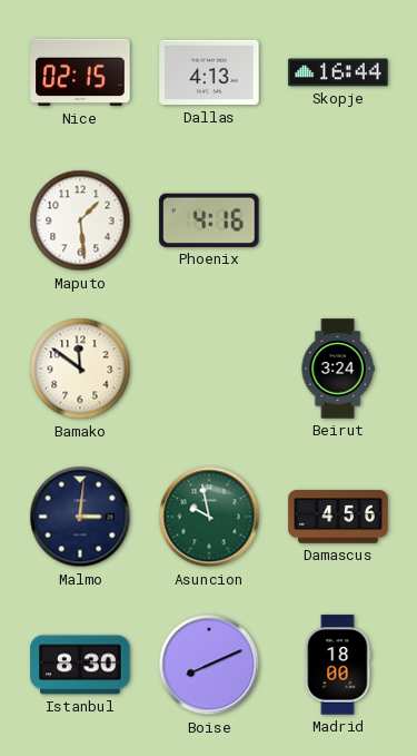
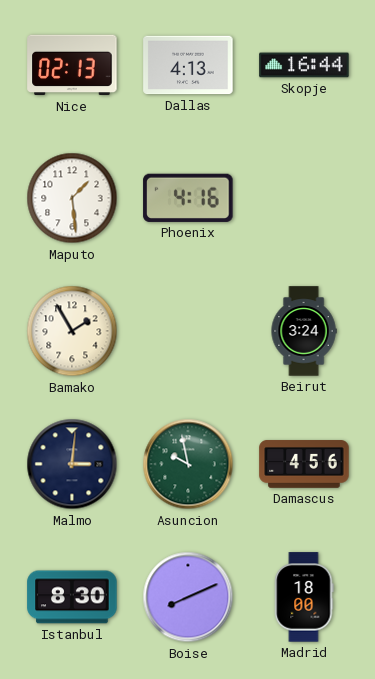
Nice: 02:15 -> 02:13
Bamako: 11:51 -> 1:55
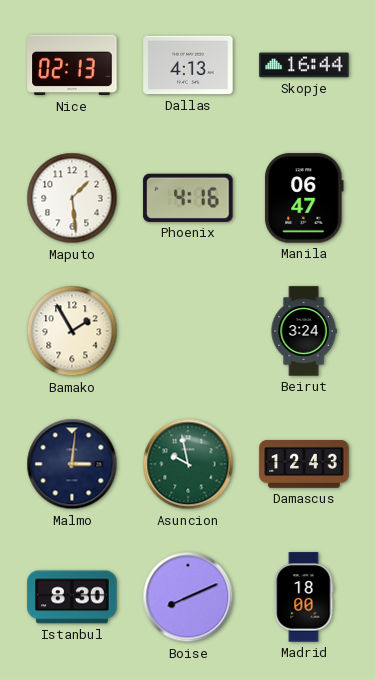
Manila: none -> 06:47
Damascus: 4:56 -> 12:43
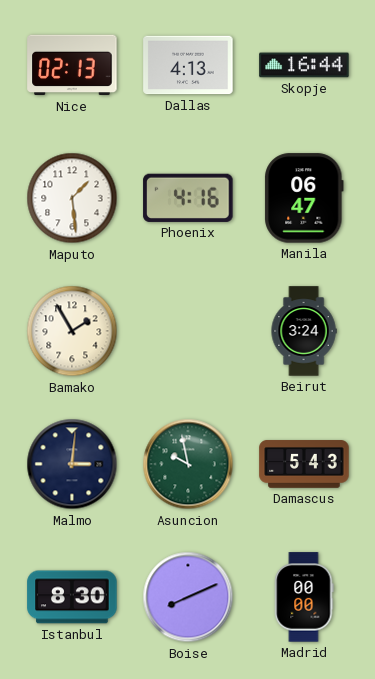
Damascus: 12:43 -> 5:43
Madrid: 18:00 -> 00:00
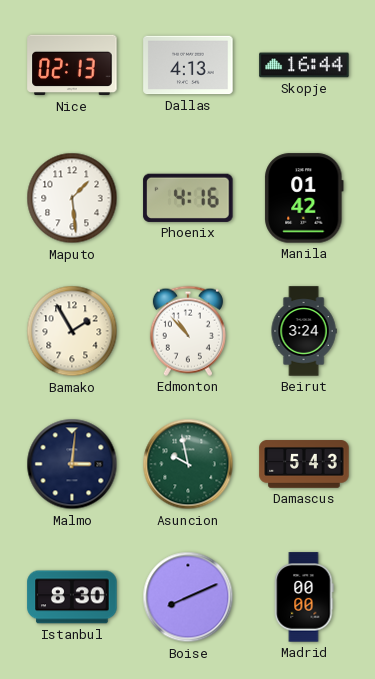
Manila: 06:47 -> 01:42
Edmonton: none -> 10:53
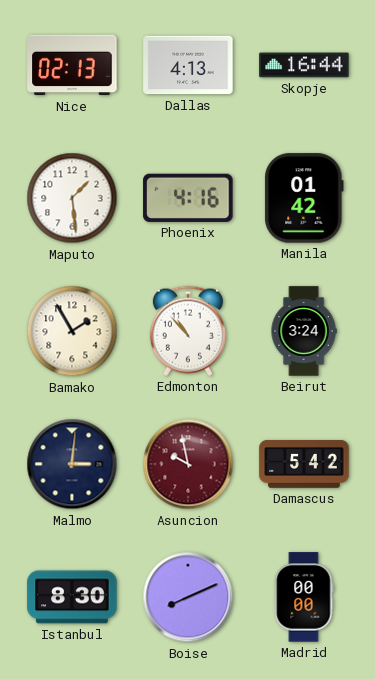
Asuncion dial: green -> burgundy
Damascus: 5:43 -> 5:42
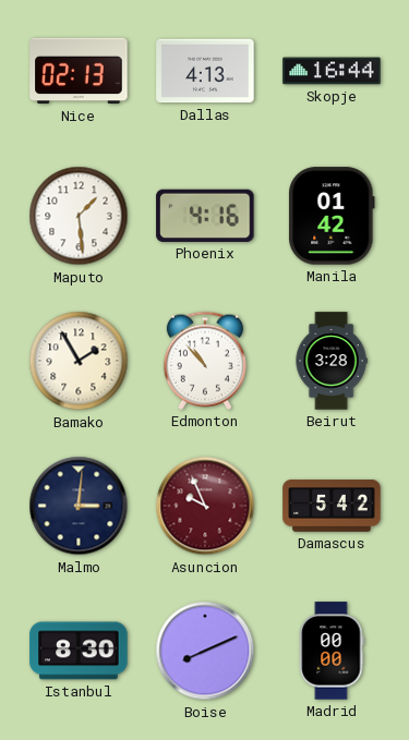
Beirut: 3:24 -> 3:28
Asuncion: 9:58 -> 9:56
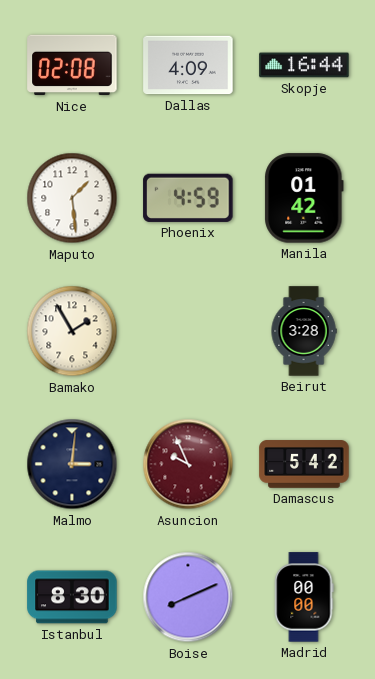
Nice: 02:13 -> 02:08
Dallas: 4:13 -> 4:09
Phoenix: 4:16 -> 4:59
Edmonton: 10:53 -> none
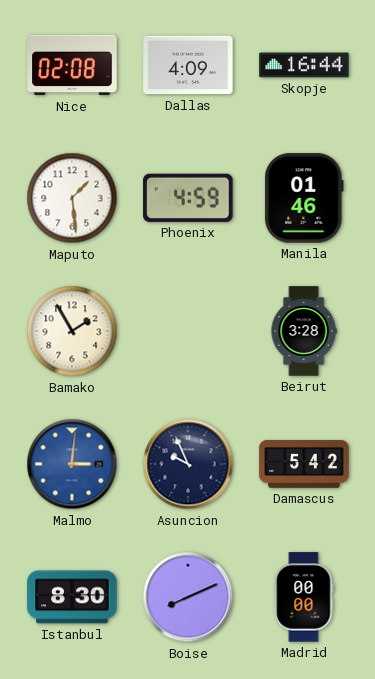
Manila: 01:42 -> 01:46
Malmo dial: navy -> blue
Asuncion dial: burgundy -> navy
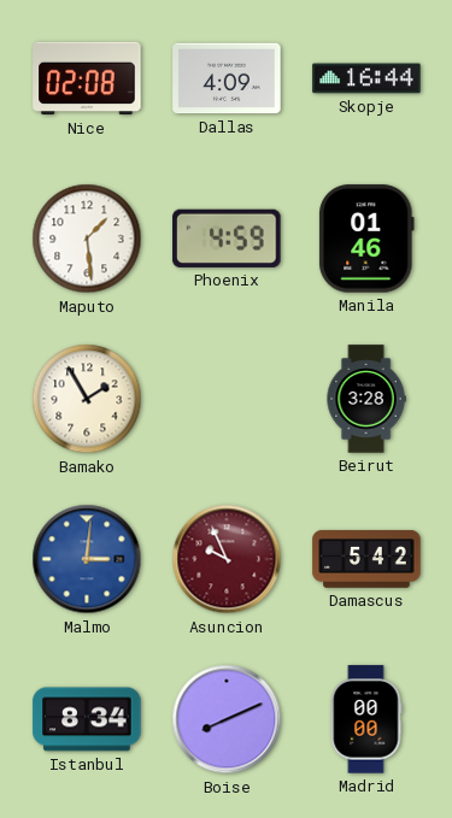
Asuncion dial: navy -> burgundy
Istanbul: 8:30 -> 8:34
